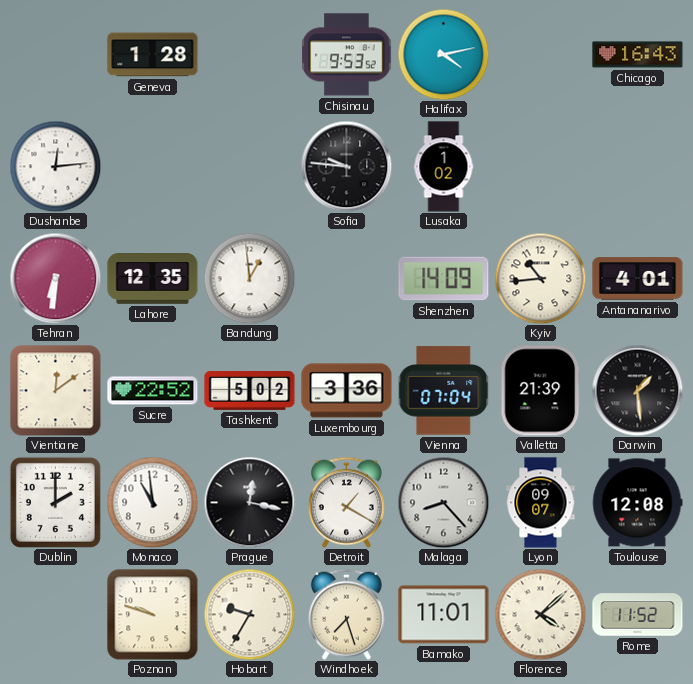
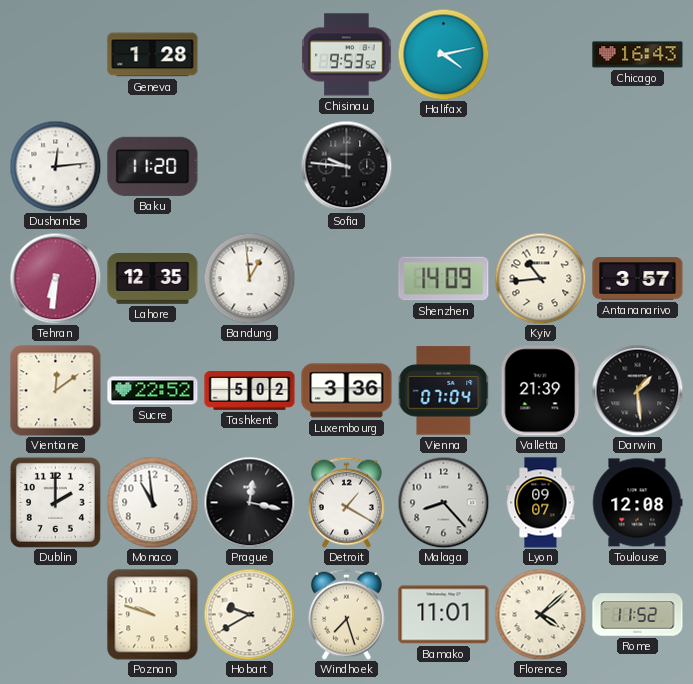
Baku: none -> 11:20
Lusaka: 1:02 -> none
Antananarivo: 4:01 -> 3:57
Hobart: 9:35 -> 9:40
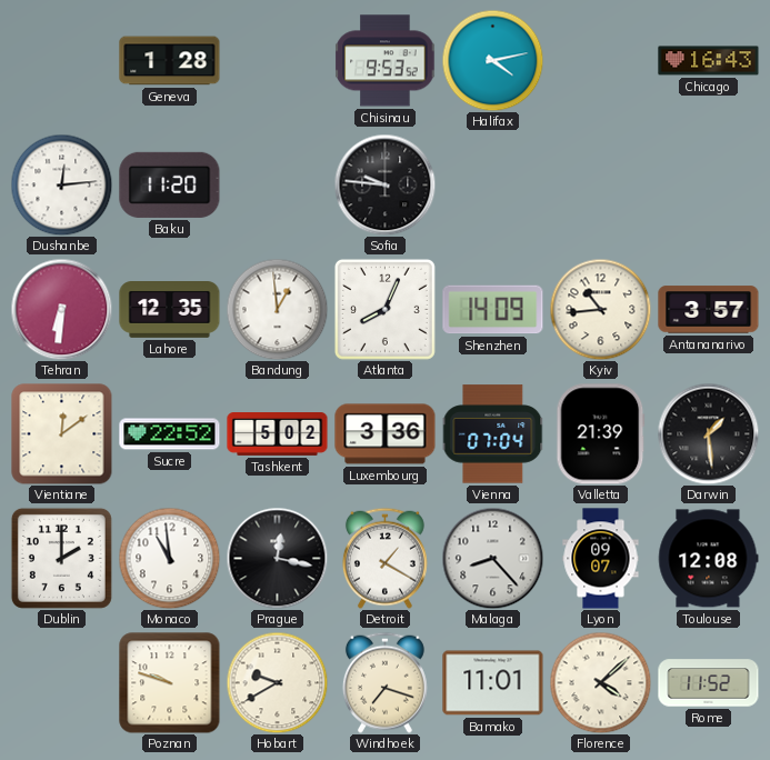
Atlanta: none -> 8:04
Windhoek: 7:27 -> 7:18
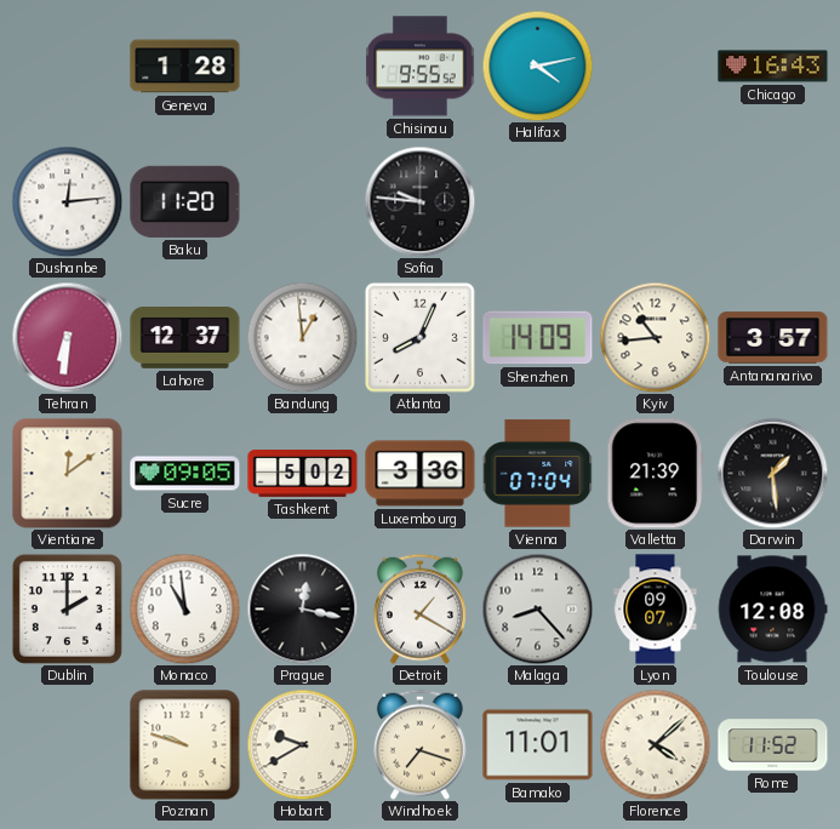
Chisinau: 9:53 -> 9:55
Lahore: 12:35 -> 12:37
Sucre: 22:52 -> 09:05
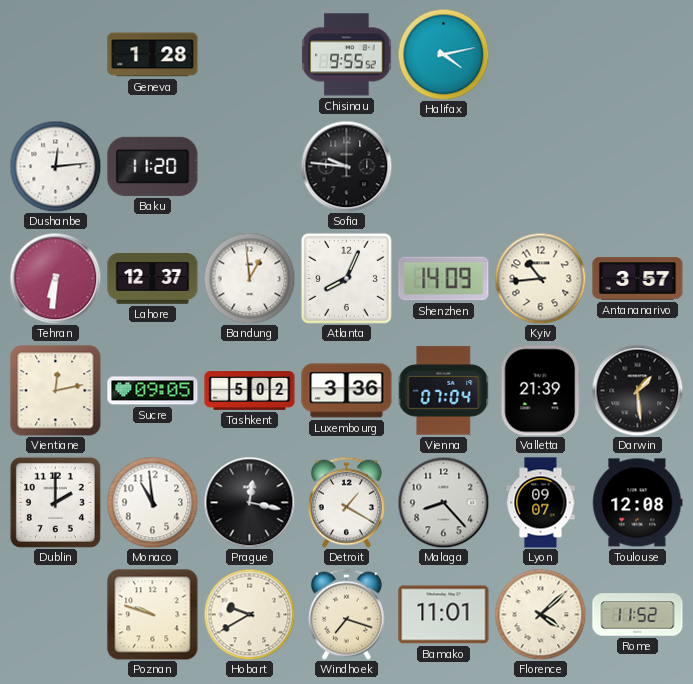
Chicago: 16:43 -> none
Vientiane: 12:09 -> 12:13
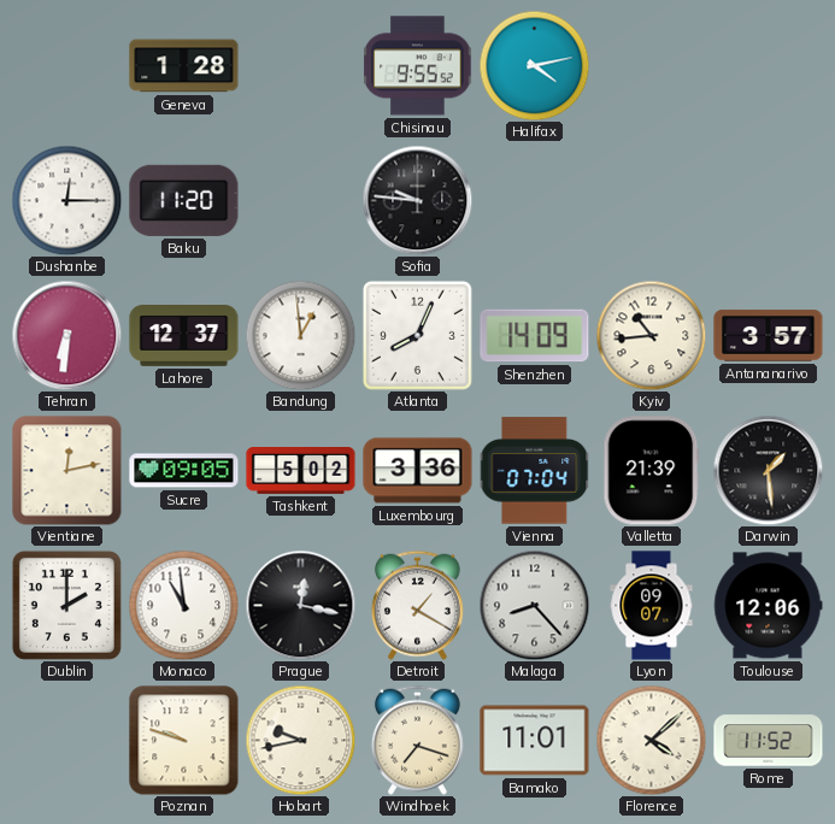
Dushanbe: 12:14 -> 12:15
Toulouse: 12:08 -> 12:06
Hobart: 9:40 -> 9:43
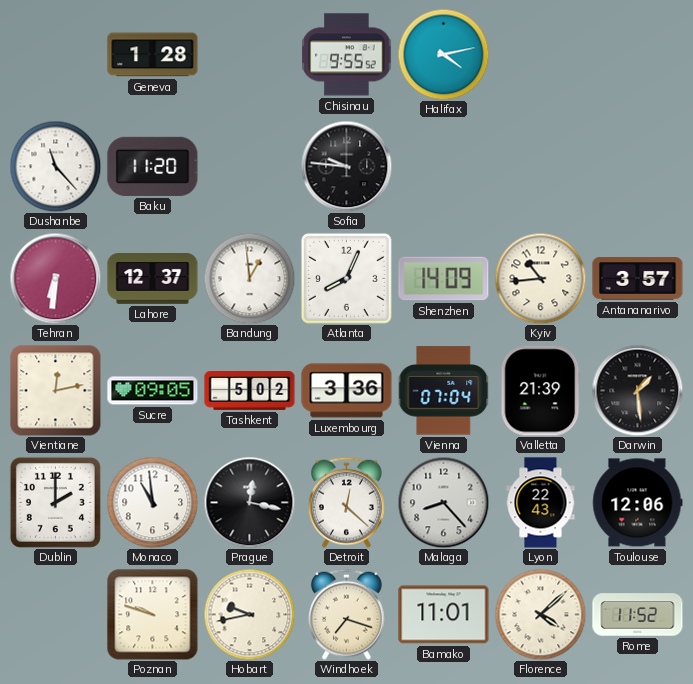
Dushanbe: 12:15 -> 11:23
Detroit: 1:20 -> 12:22
Lyon: 09:07 -> 22:43
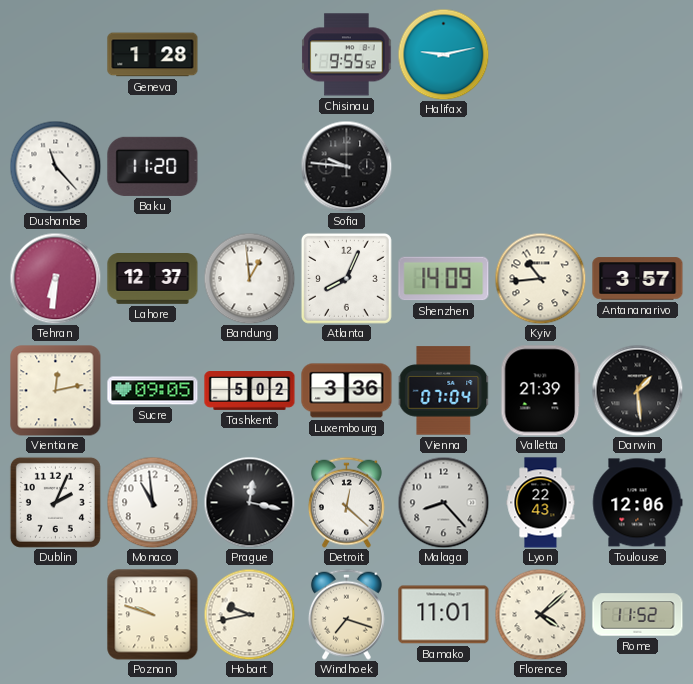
Halifax: 4:13 -> 9:13
Dublin: 2:00 -> 2:04
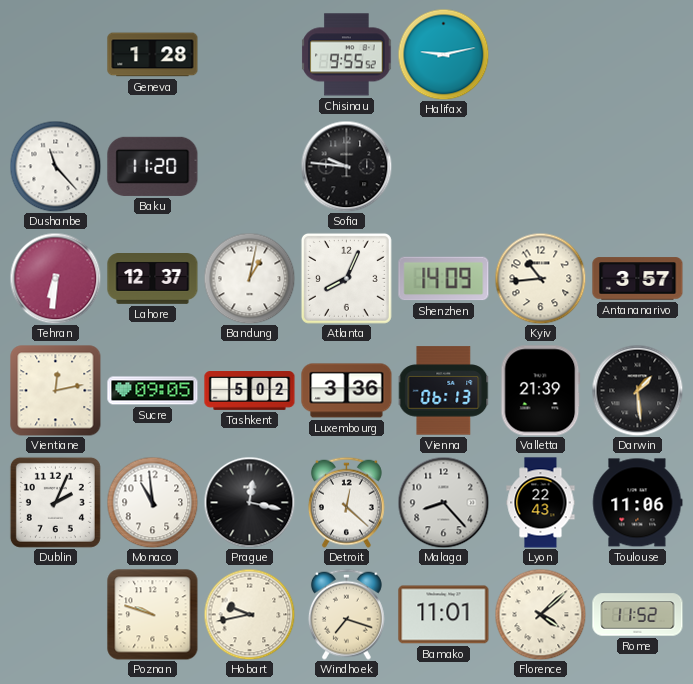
Bandung: 12:59 -> 1:02
Vienna: 07:04 -> 06:13
Toulouse: 12:06 -> 11:06
